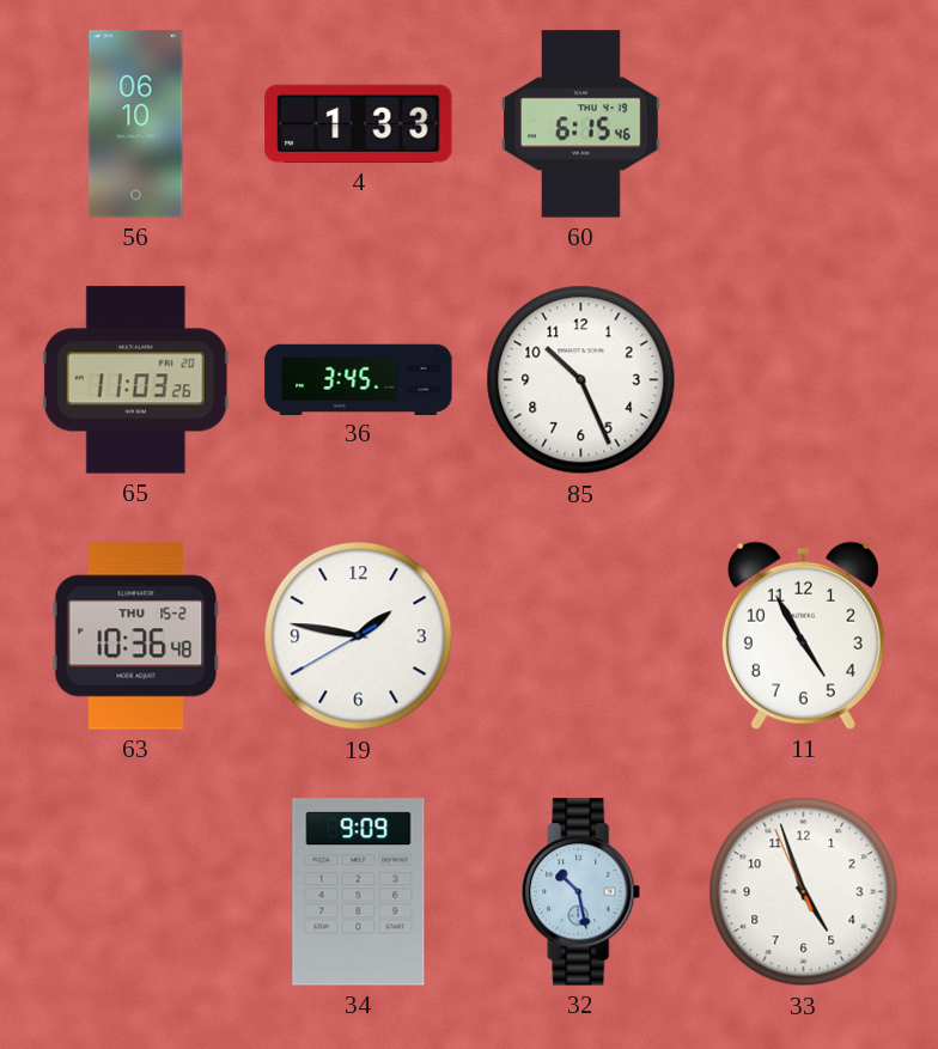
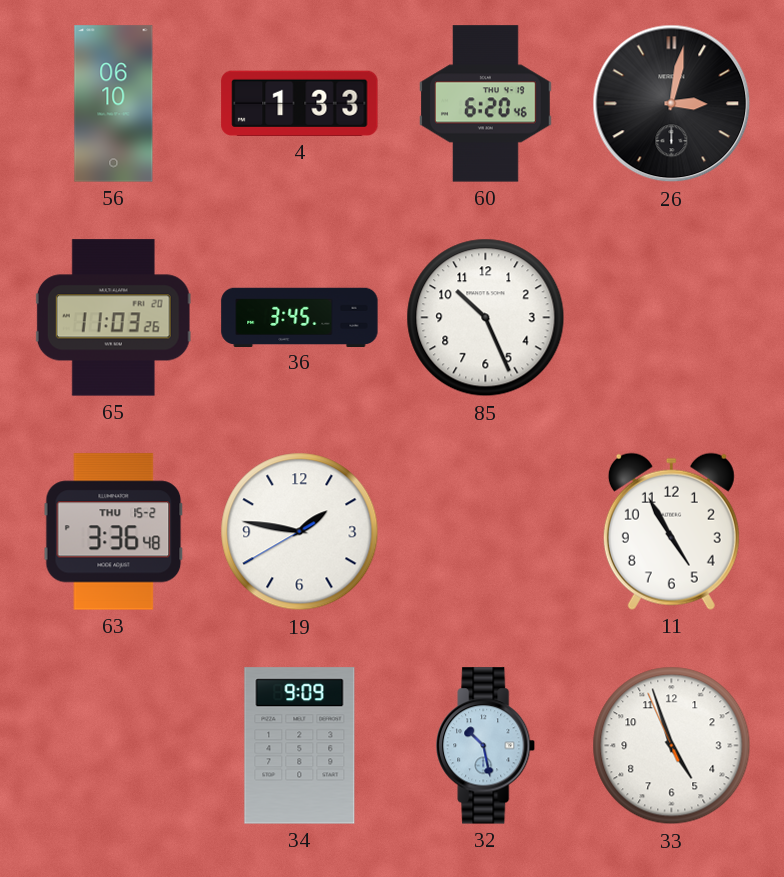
60: 6:15 -> 6:20
26: none -> 3:02
63: 10:36 -> 3:36
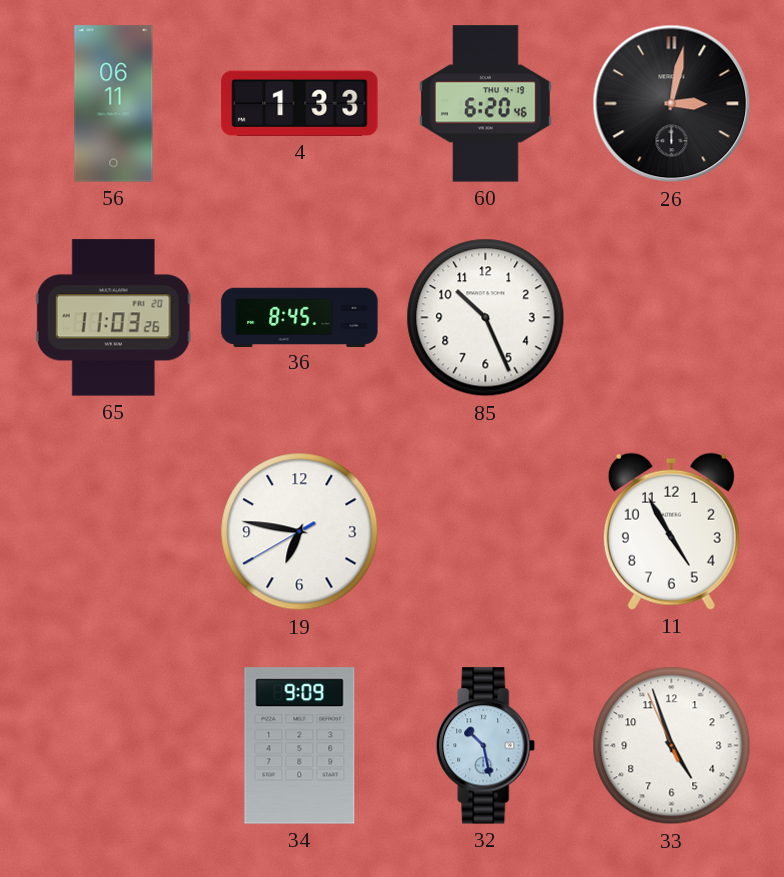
56: 06:10 -> 06:11
36: 3:45 -> 8:45
63: 3:36 -> none
19: 1:46 -> 6:46
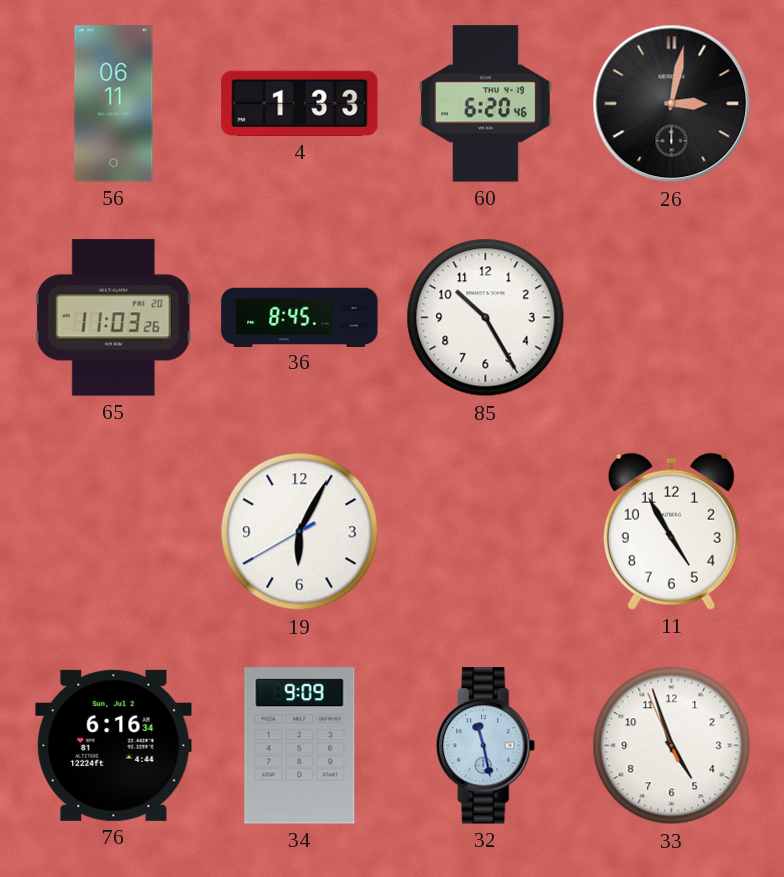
85: 10:26 -> 10:25
19: 6:46 -> 6:04
76: none -> 6:16
32: 10:28 -> 11:28
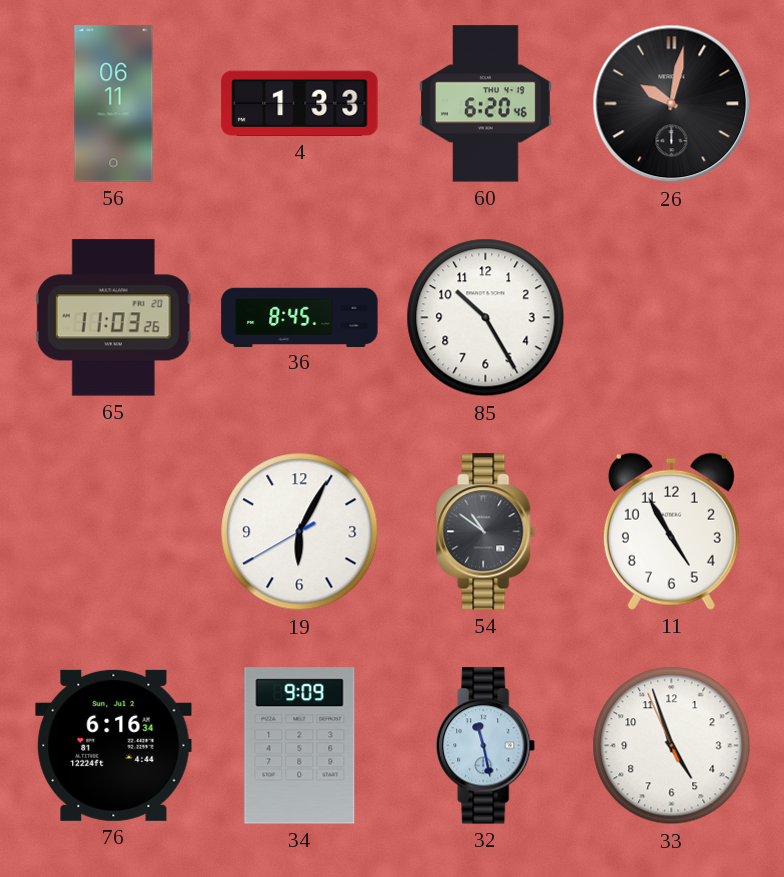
26: 3:02 -> 10:02
54: none -> 10:51
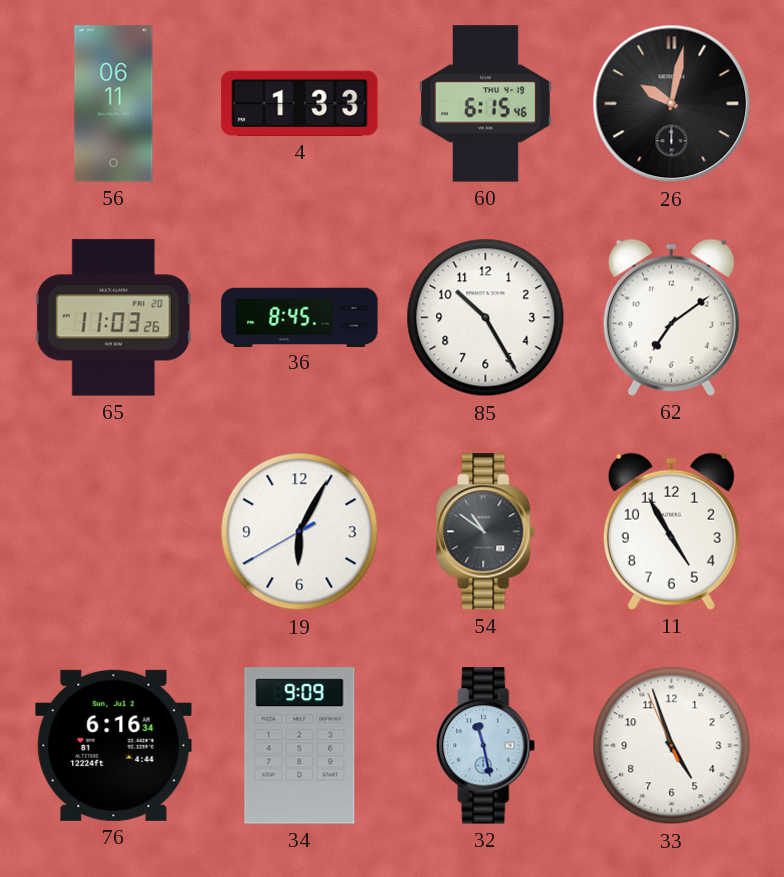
60: 6:20 -> 6:15
62: none -> 7:09
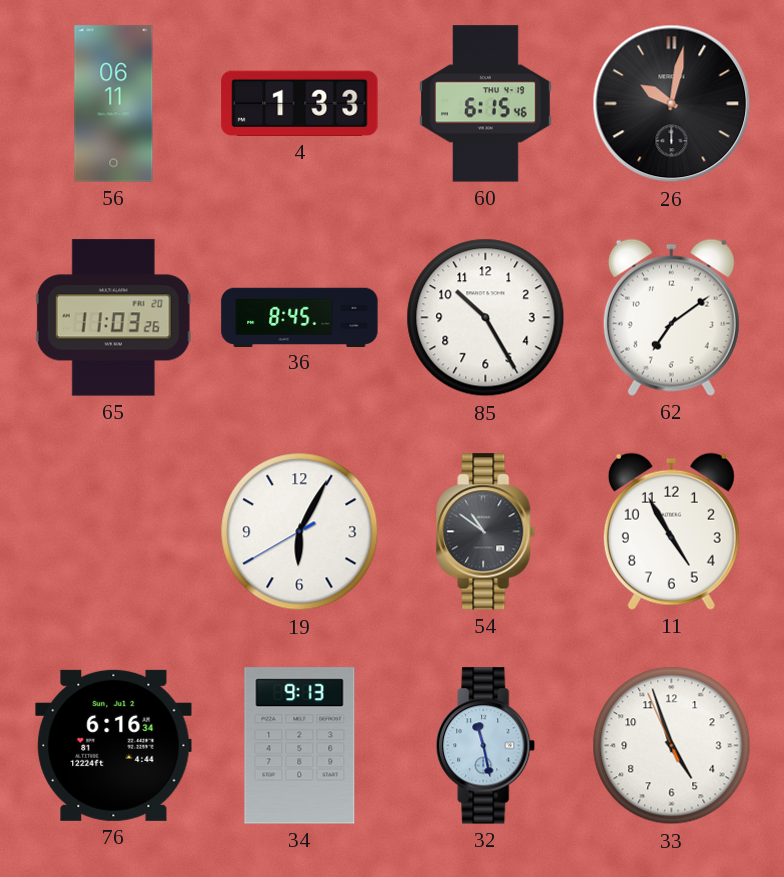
34: 9:09 -> 9:13
